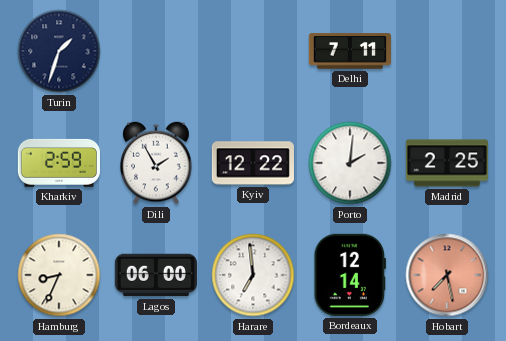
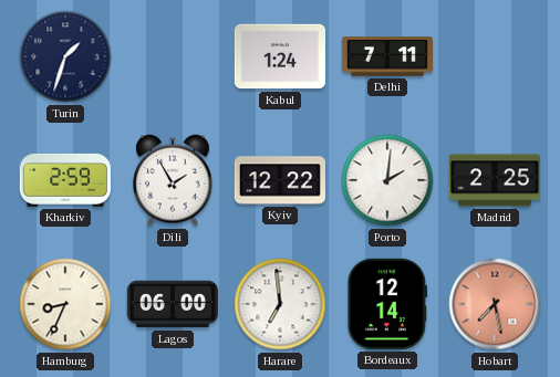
Kabul: none -> 1:24
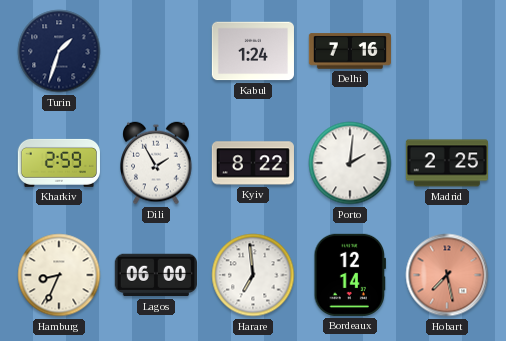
Delhi: 7:11 -> 7:16
Kyiv: 12:22 -> 8:22
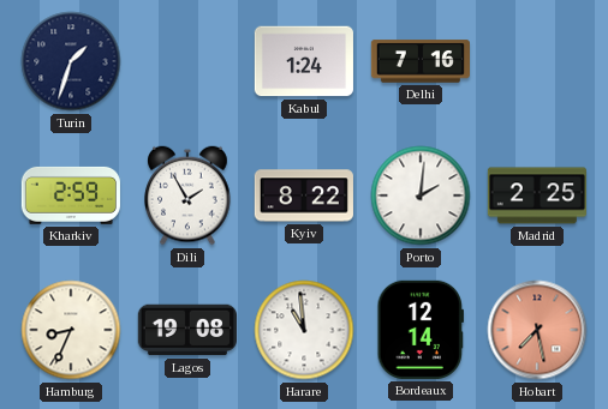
Lagos: 06:00 -> 19:08
Harare: 6:59 -> 10:59
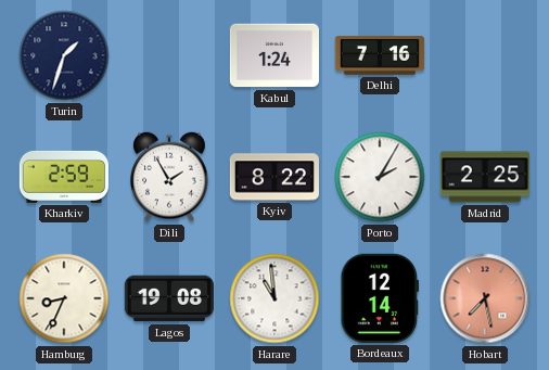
Porto: 2:01 -> 2:05
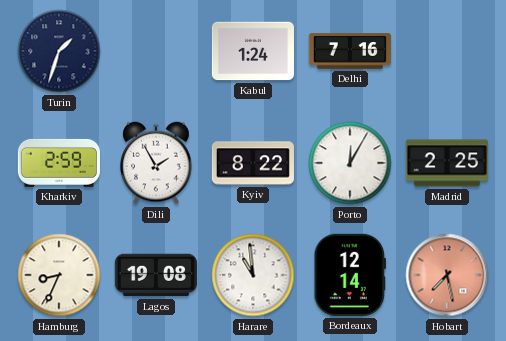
Porto: 2:05 -> 12:05
